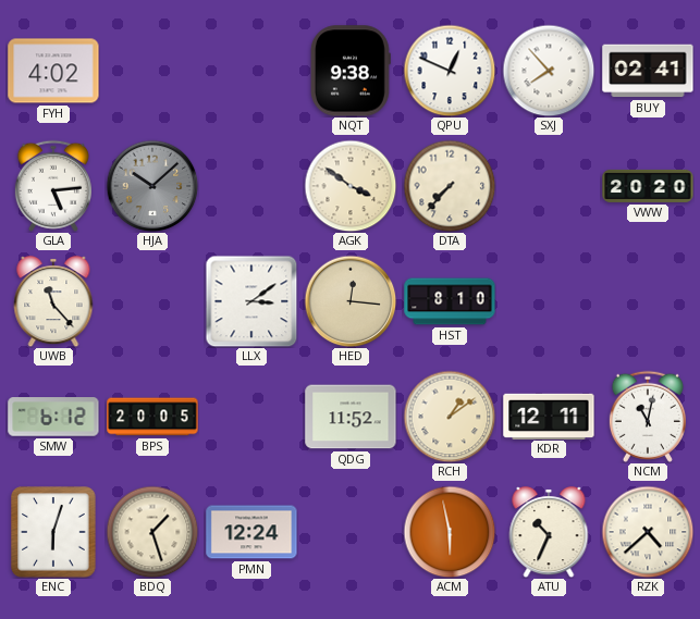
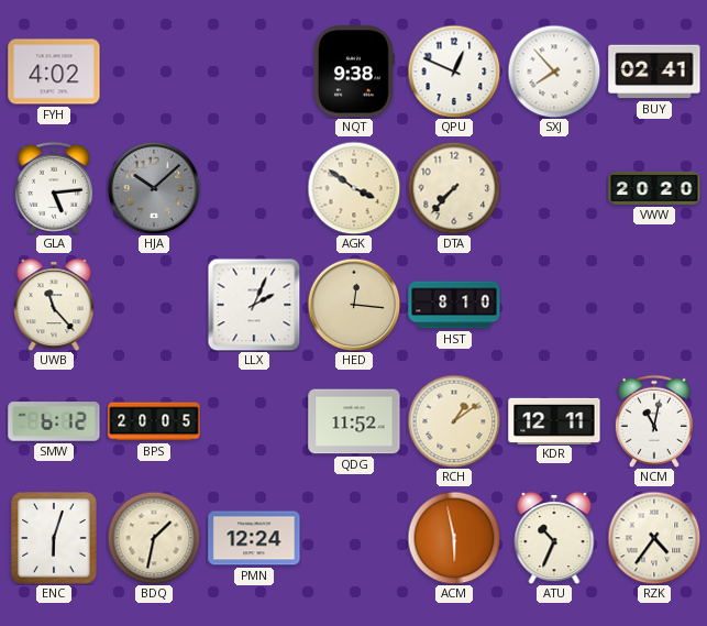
LLX: 3:09 -> 2:04
BDQ: 1:27 -> 1:32
RZK: 4:38 -> 4:36
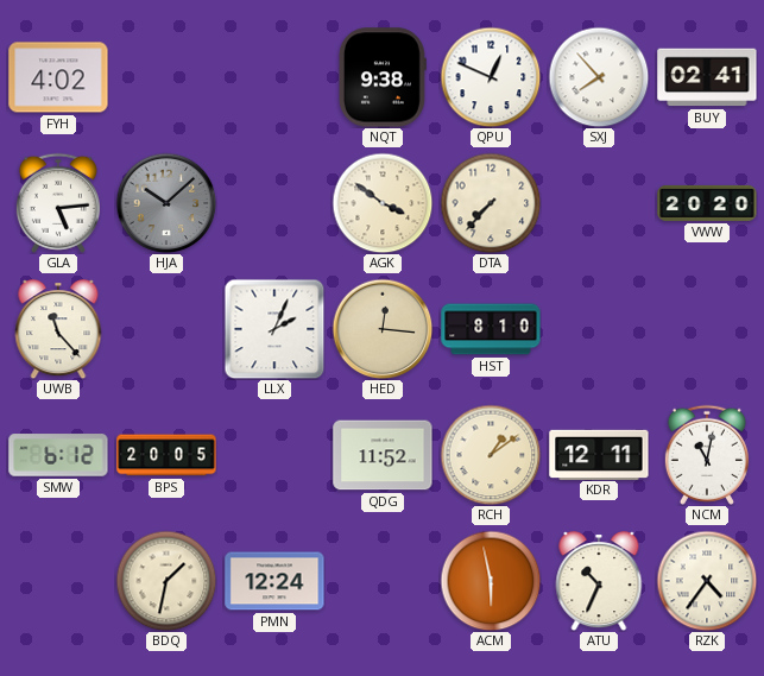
ENC: 6:03 -> none
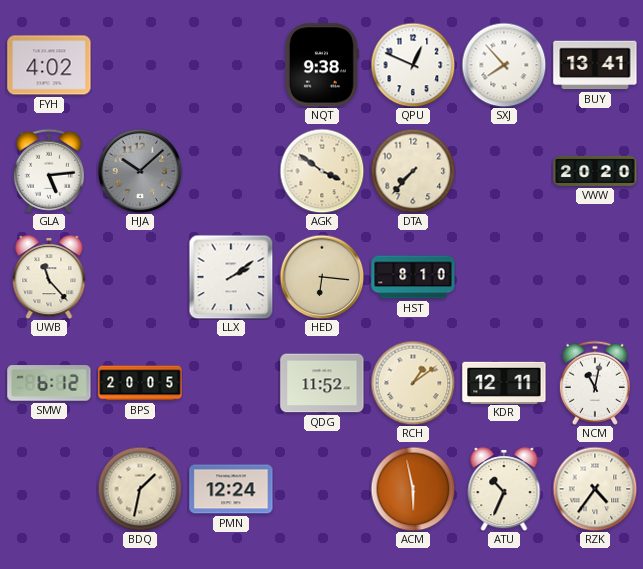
BUY: 02:41 -> 13:41
LLX: 2:04 -> 2:09
HED: 12:16 -> 6:16
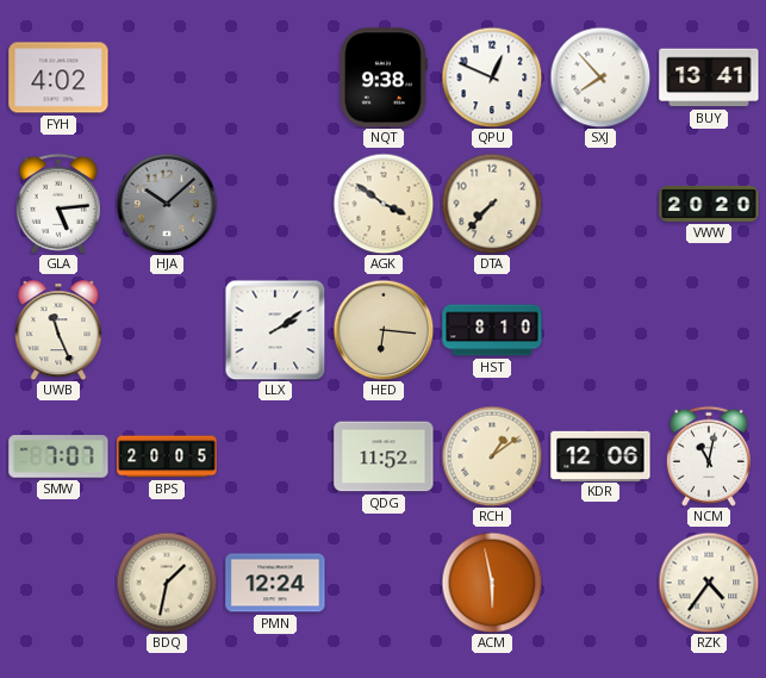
UWB: 11:23 -> 11:26
SMW: 6:12 -> 7:07
KDR: 12:11 -> 12:06
ATU: 10:34 -> none
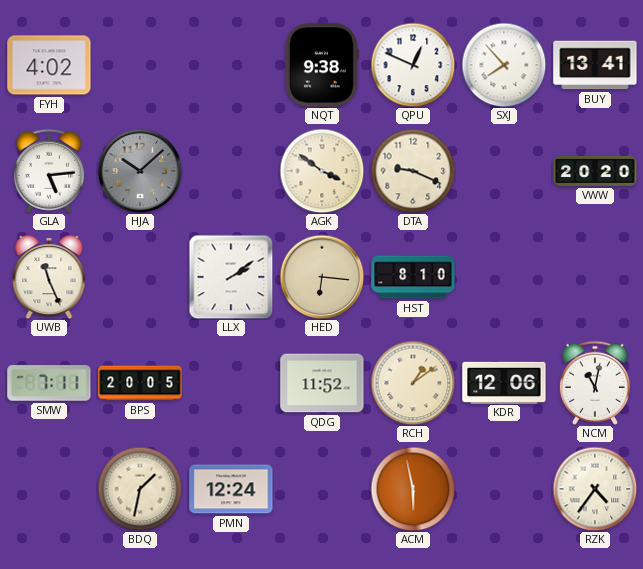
DTA: 7:37 -> 9:19
SMW: 7:07 -> 7:11
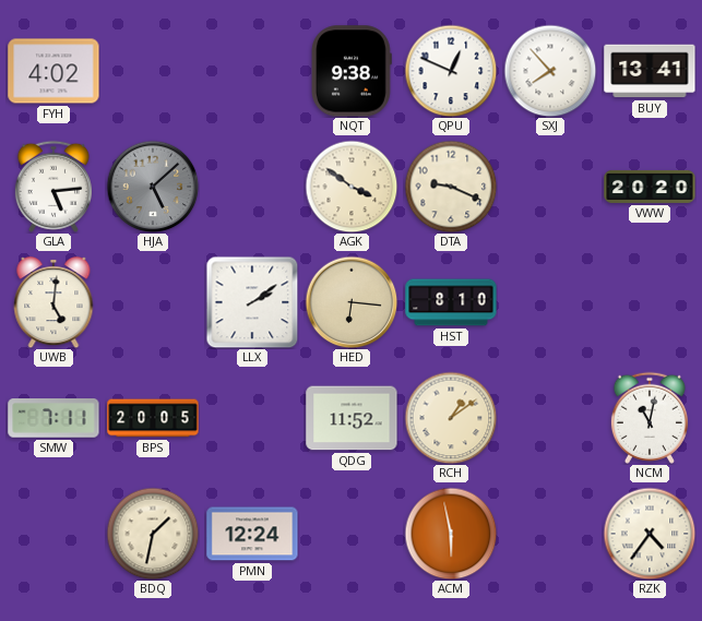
HJA: 10:08 -> 5:08
UWB: 11:26 -> 5:01
KDR: 12:06 -> none
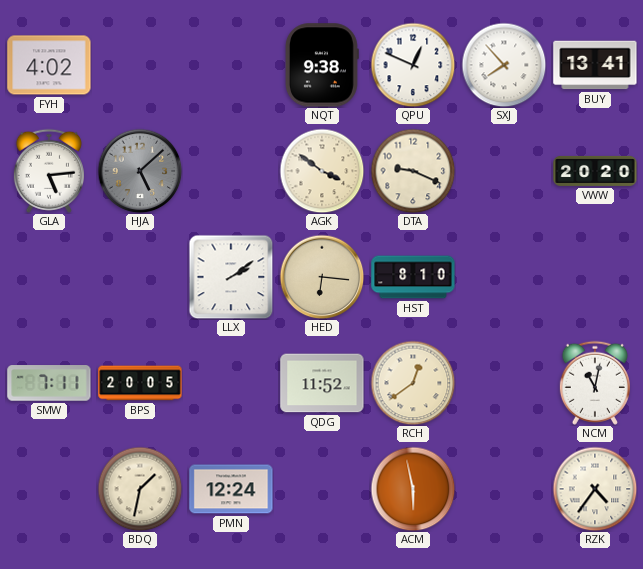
UWB: 5:01 -> none
RCH: 1:09 -> 12:39
